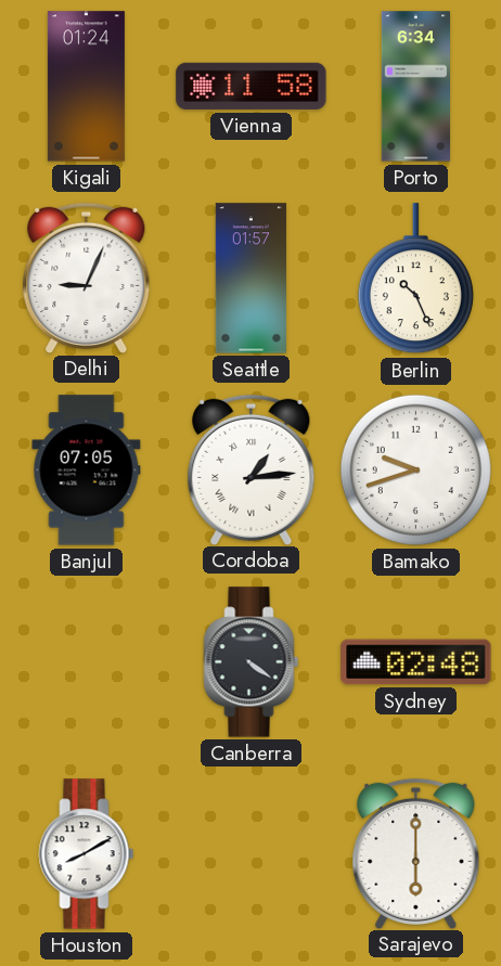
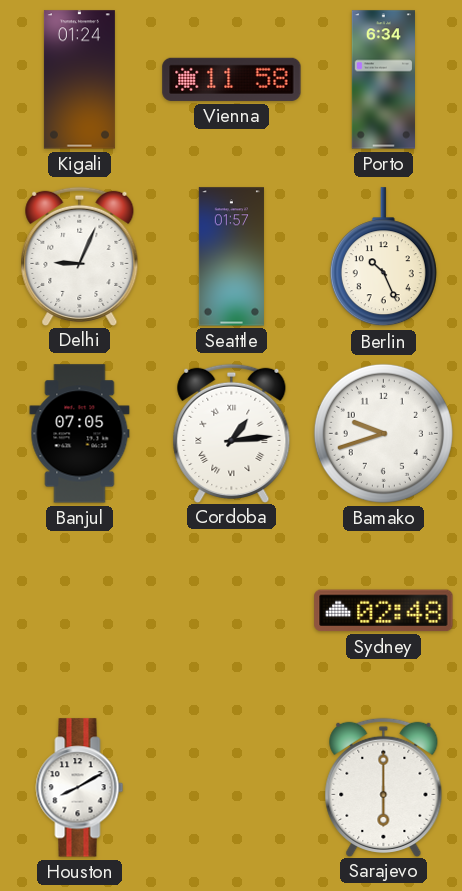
Canberra: 4:21 -> none
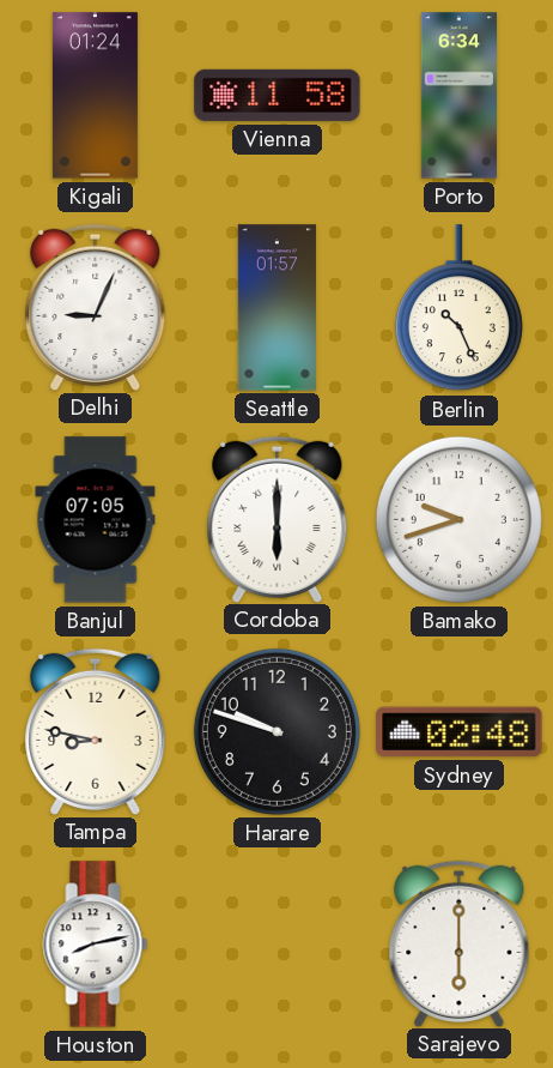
Cordoba: 1:14 -> 6:00
Tampa: none -> 8:47
Harare: none -> 9:48
Houston: 8:10 -> 8:13
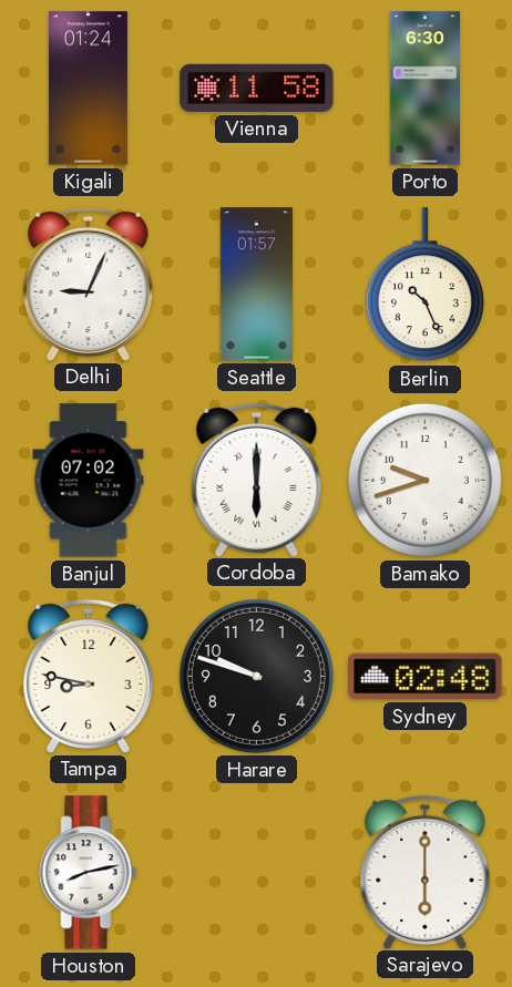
Porto: 6:34 -> 6:30
Banjul: 07:05 -> 07:02
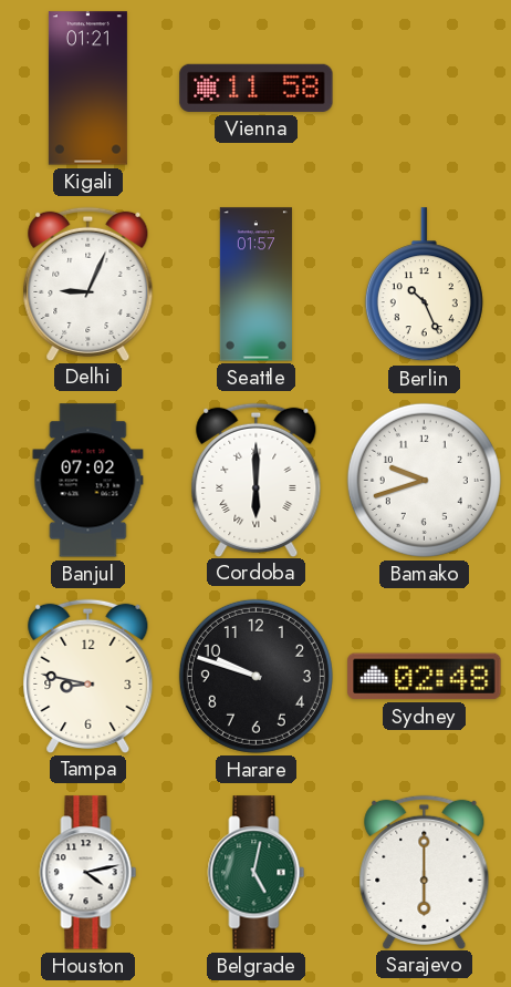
Kigali: 01:24 -> 01:21
Porto: 6:30 -> none
Houston: 8:13 -> 4:13
Belgrade: none -> 5:02
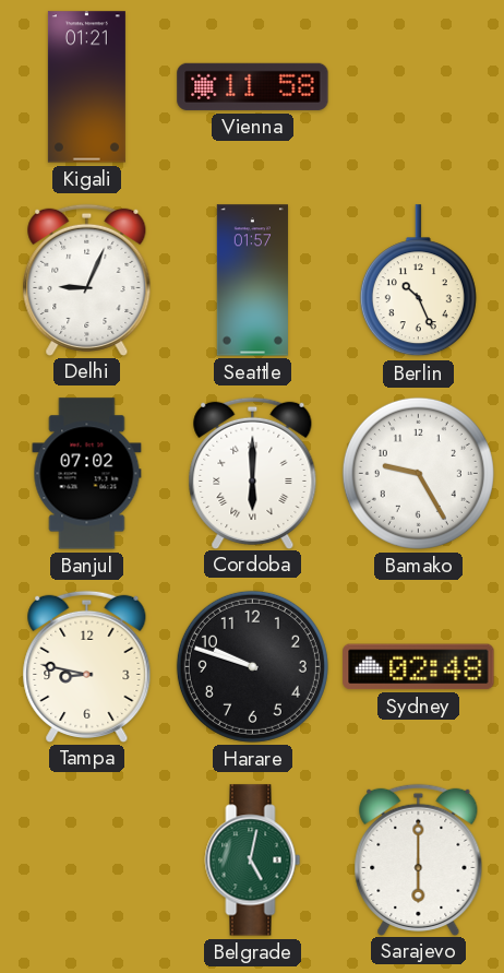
Bamako: 9:42 -> 9:25
Houston: 4:13 -> none
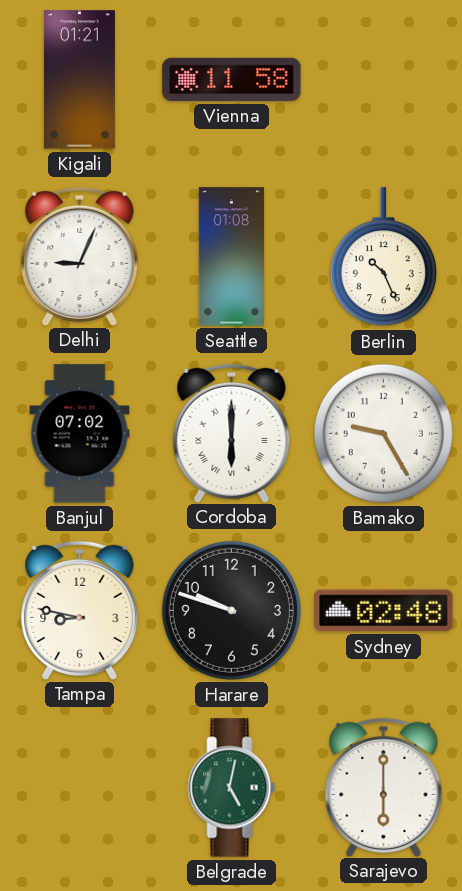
Seattle: 01:57 -> 01:08
